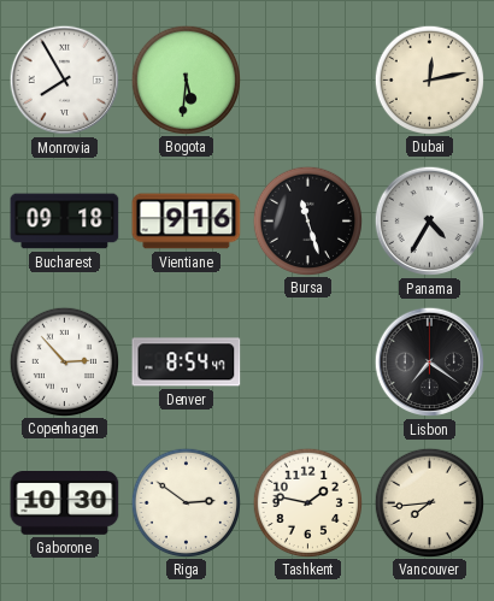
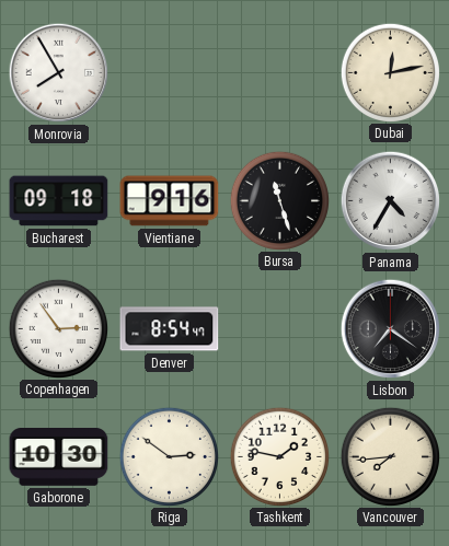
Bogota: 5:31 -> none
Copenhagen: 2:53 -> 2:54
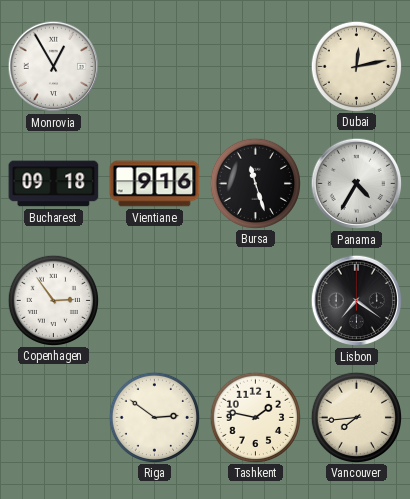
Monrovia: 7:55 -> 12:55
Denver: 8:54 -> none
Gaborone: 10:30 -> none
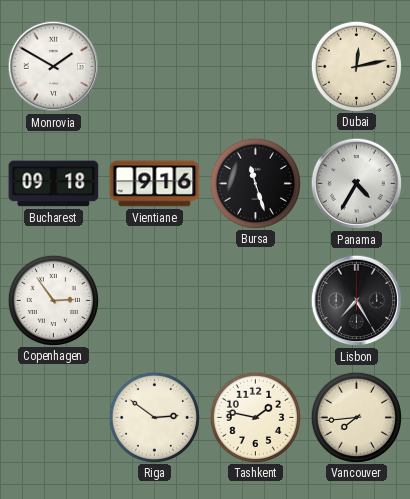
Monrovia: 12:55 -> 1:50
Lisbon: 7:21 -> 7:25
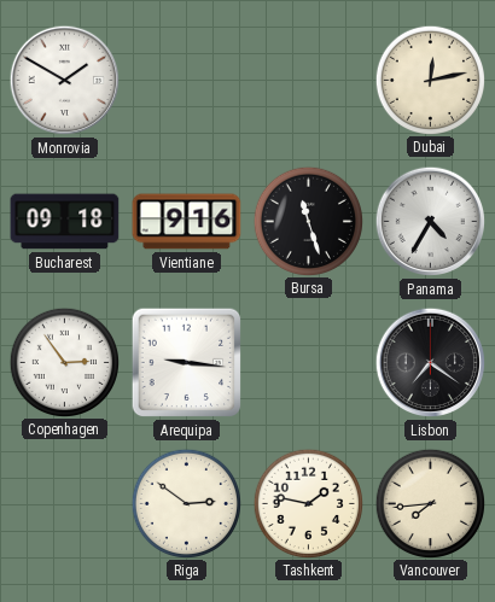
Arequipa: none -> 9:16
Lisbon: 7:25 -> 7:21
